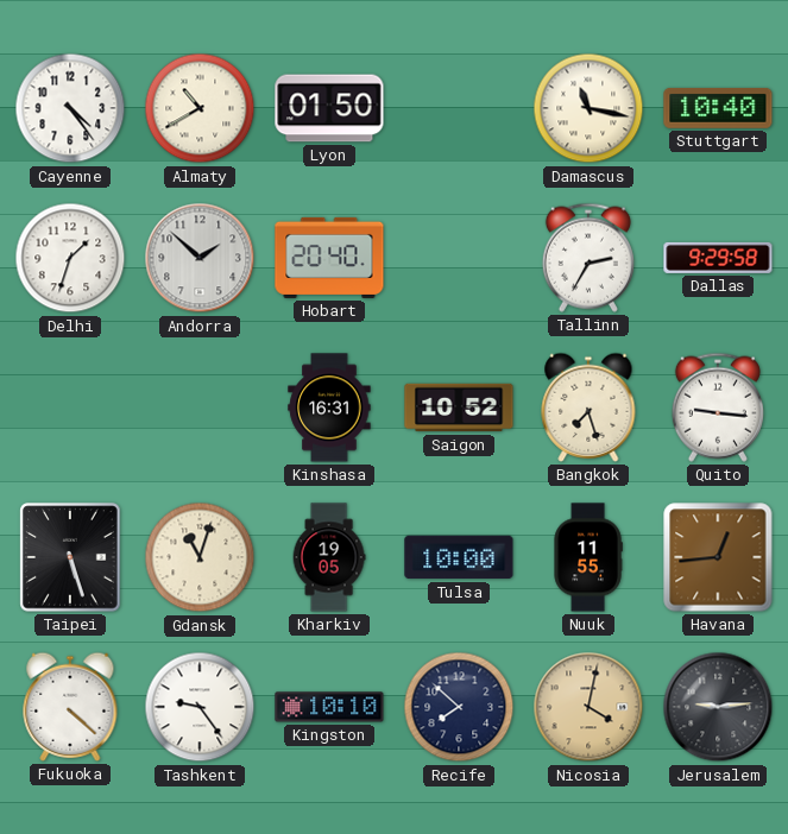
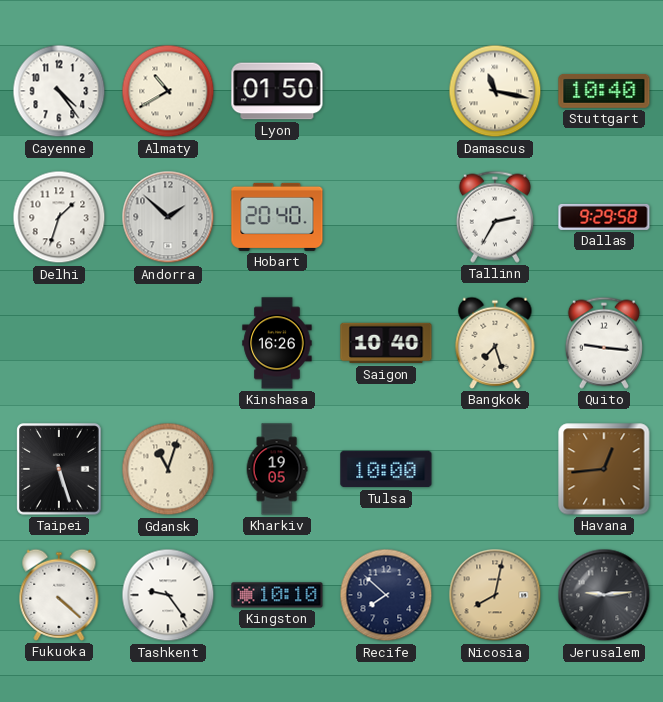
Kinshasa: 16:31 -> 16:26
Saigon: 10:52 -> 10:40
Nuuk: 11:55 -> none
Nicosia: 4:02 -> 8:02
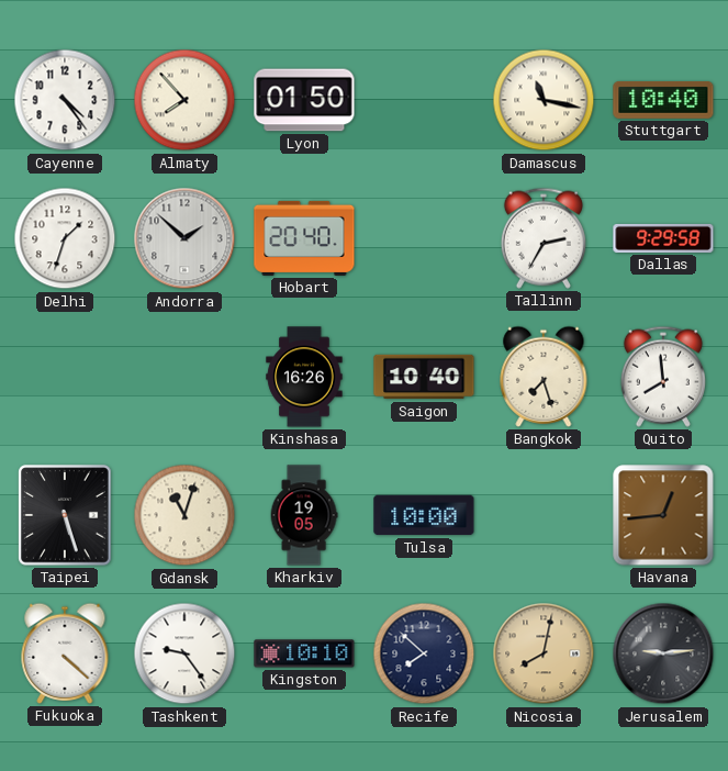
Almaty: 10:40 -> 7:53
Quito: 9:16 -> 7:59
